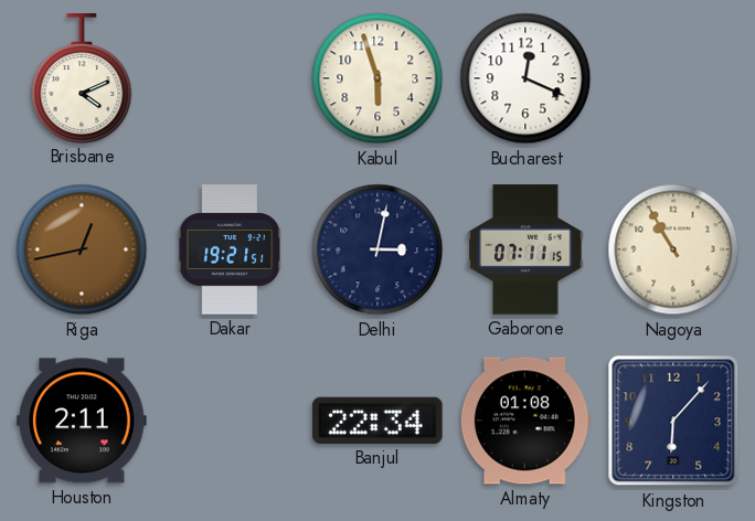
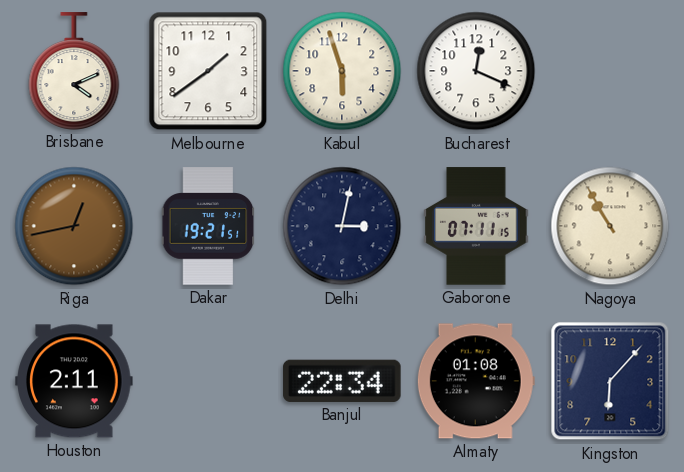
Melbourne: none -> 1:39
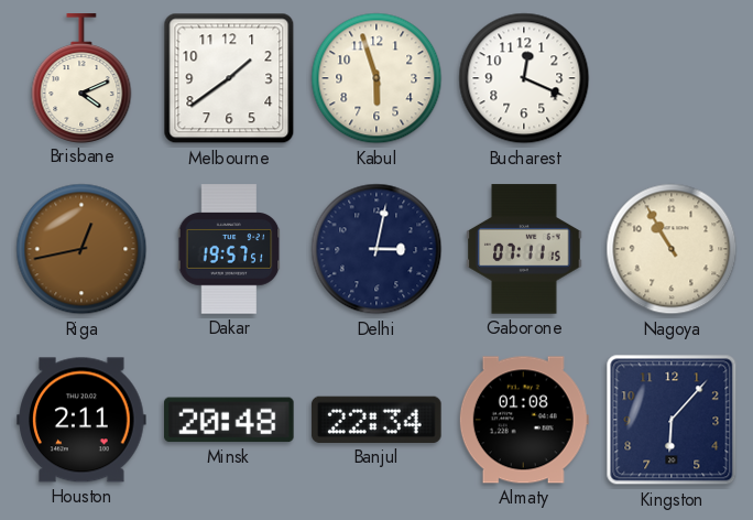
Dakar: 19:21 -> 19:57
Minsk: none -> 20:48
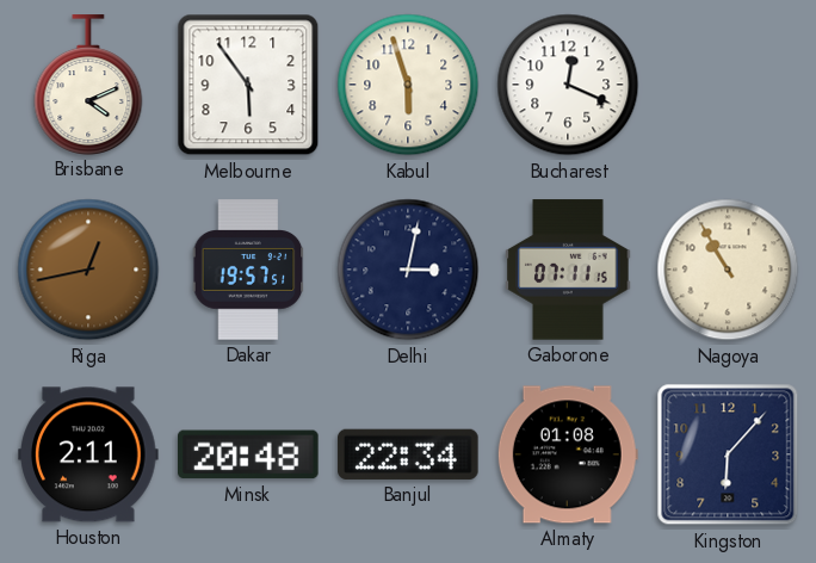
Melbourne: 1:39 -> 5:54
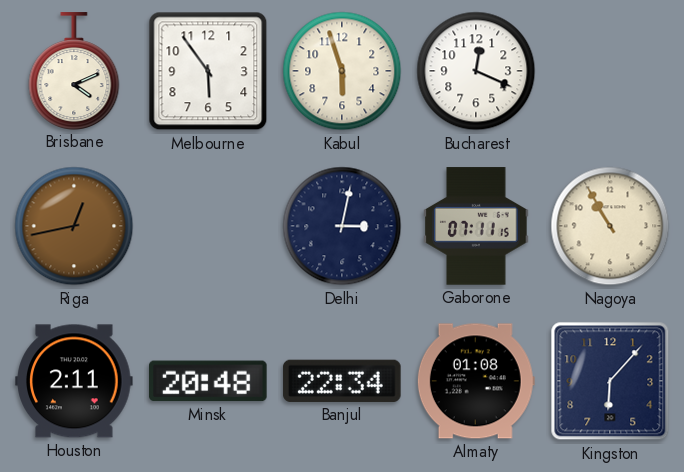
Dakar: 19:57 -> none
